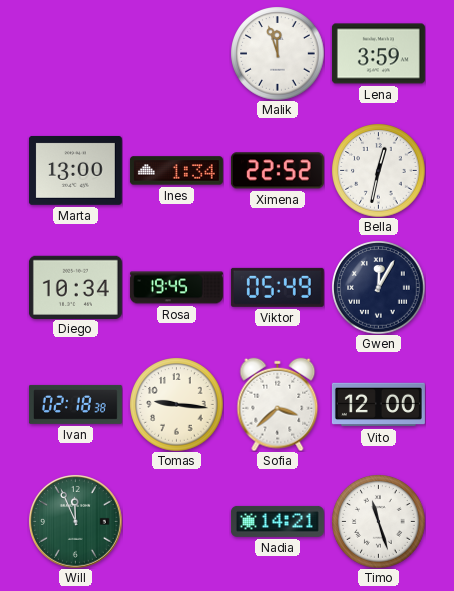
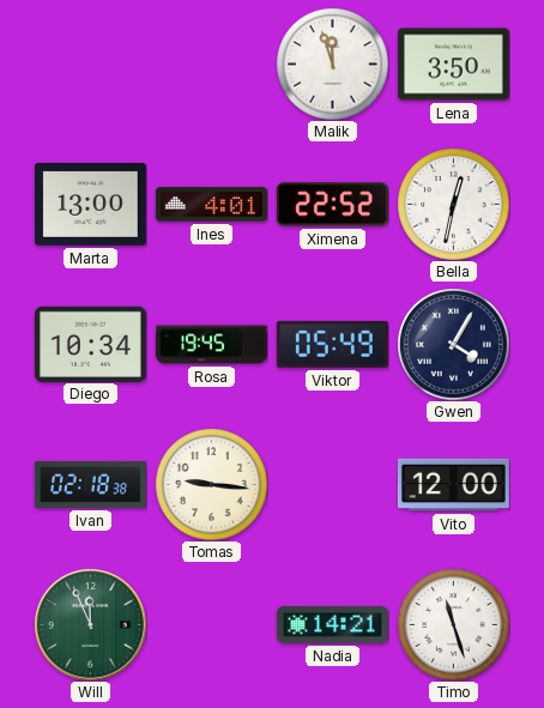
Lena: 3:59 -> 3:50
Ines: 1:34 -> 4:01
Gwen: 12:05 -> 4:05
Sofia: 3:38 -> none
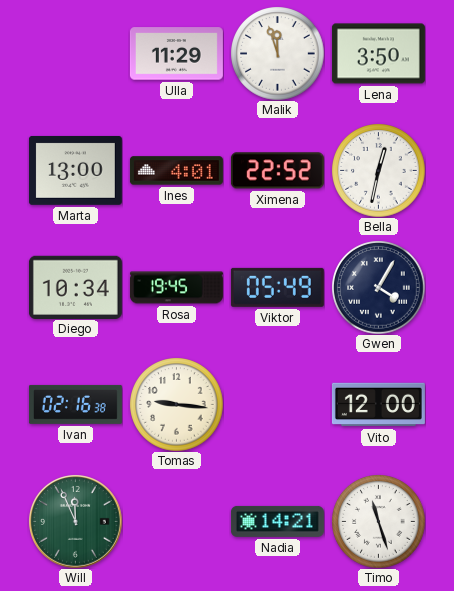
Ulla: none -> 11:29
Ivan: 02:18 -> 02:16
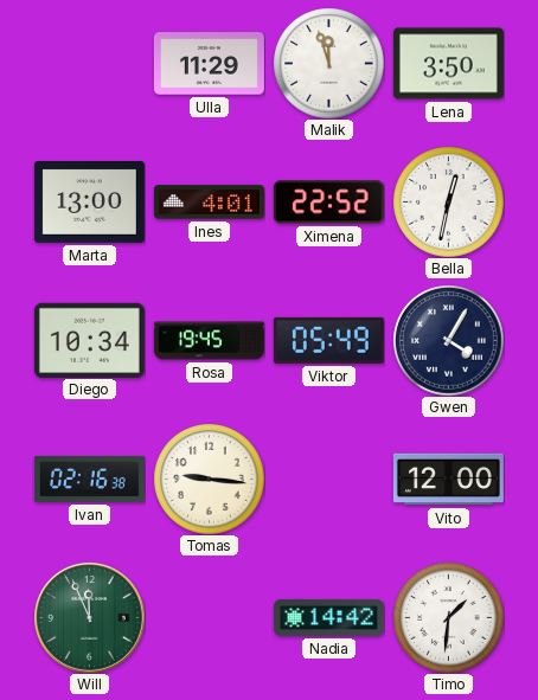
Nadia: 14:21 -> 14:42
Timo: 11:27 -> 1:31
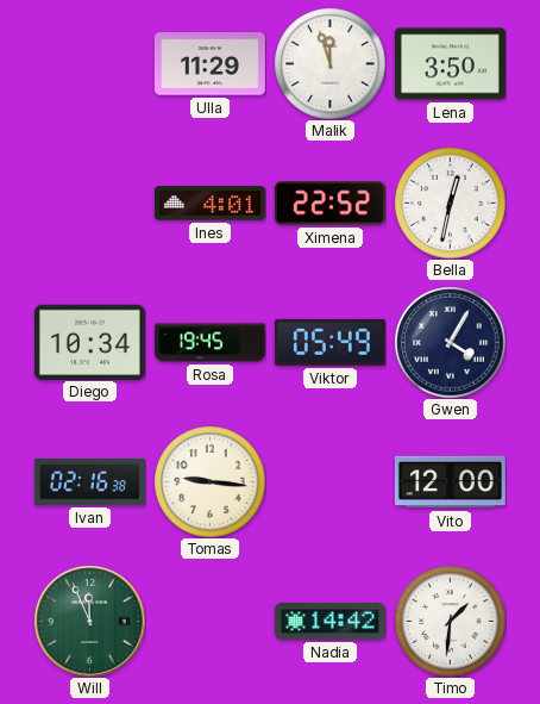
Marta: 13:00 -> none
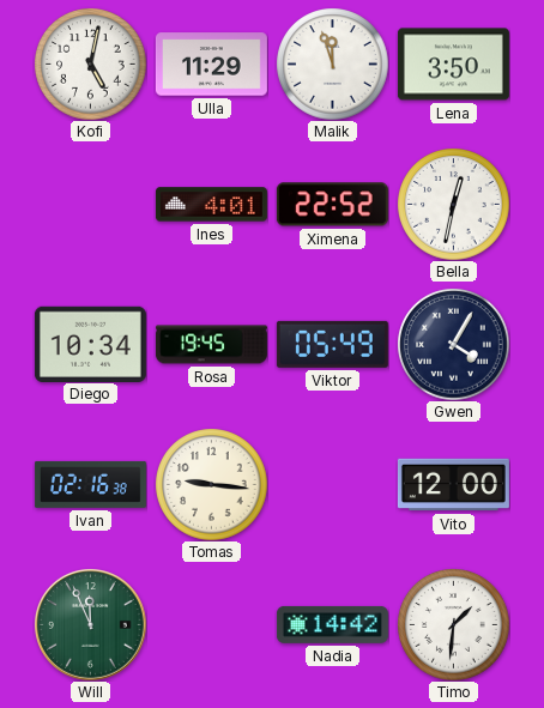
Kofi: none -> 5:02
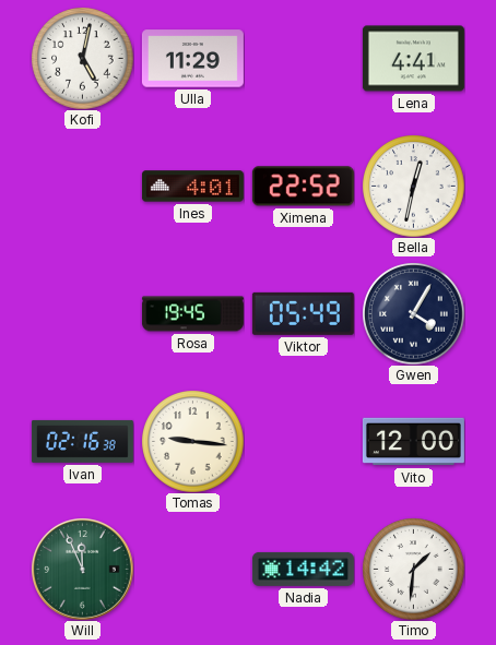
Malik: 11:57 -> none
Lena: 3:50 -> 4:41
Diego: 10:34 -> none
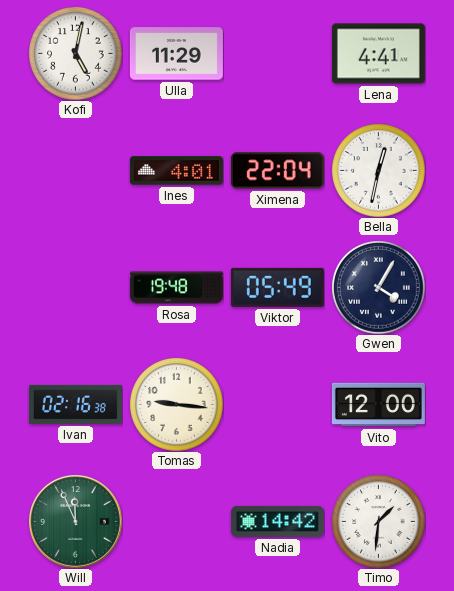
Ximena: 22:52 -> 22:04
Rosa: 19:45 -> 19:48
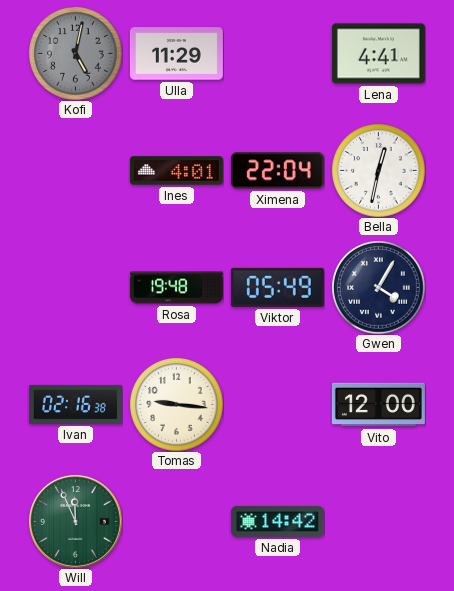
Kofi dial: white -> grey
Timo: 1:31 -> none
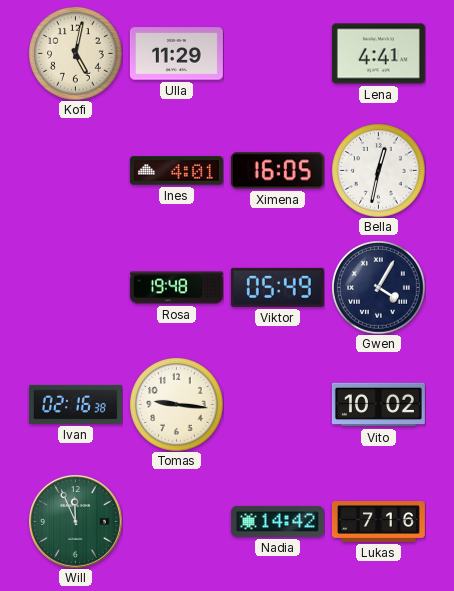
Kofi dial: grey -> cream
Ximena: 22:04 -> 16:05
Vito: 12:00 -> 10:02
Lukas: none -> 7:16
